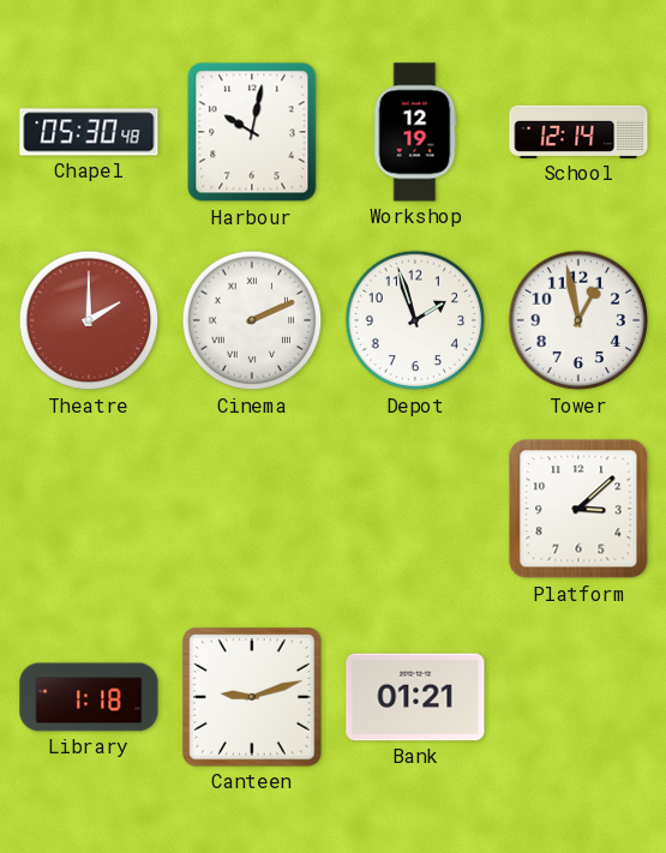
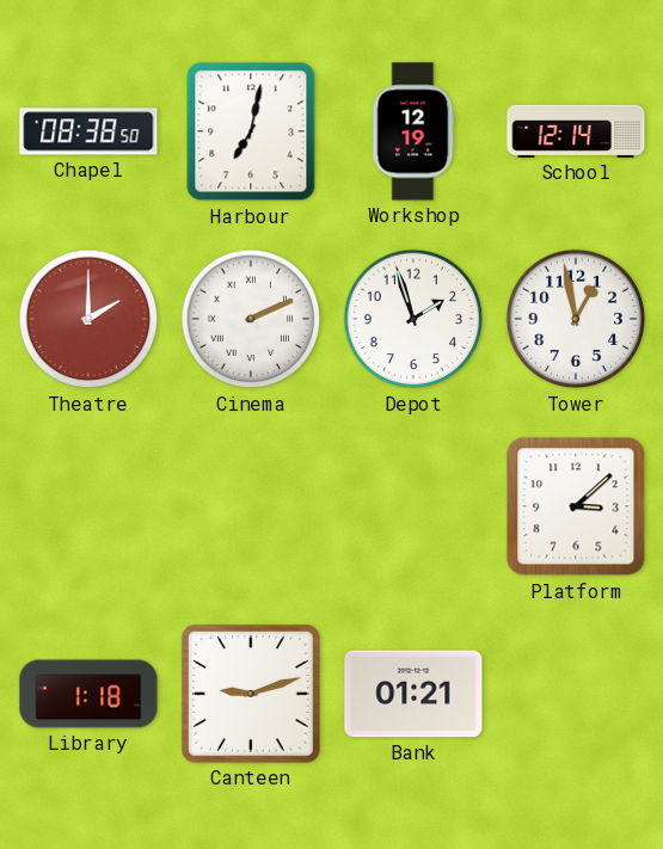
Chapel: 05:30 -> 08:38
Harbour: 10:02 -> 7:02
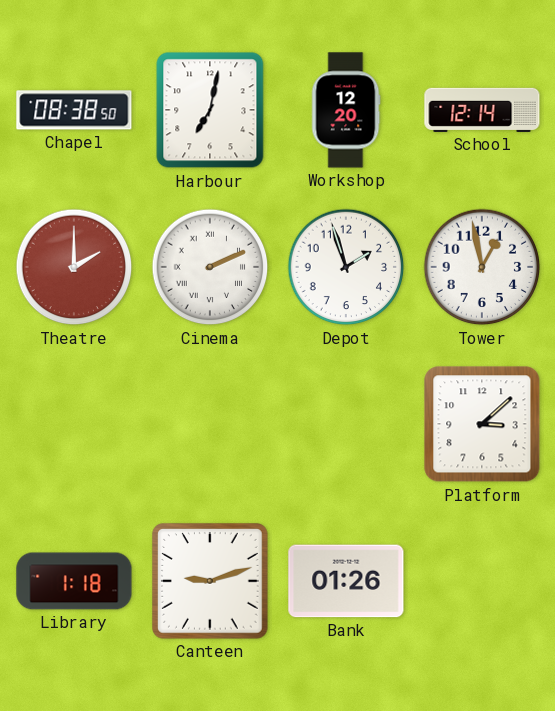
Workshop: 12:19 -> 12:20
Bank: 01:21 -> 01:26
